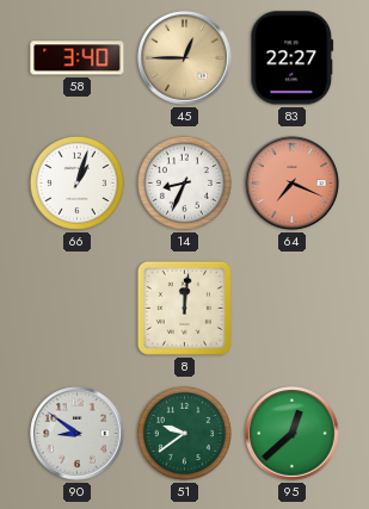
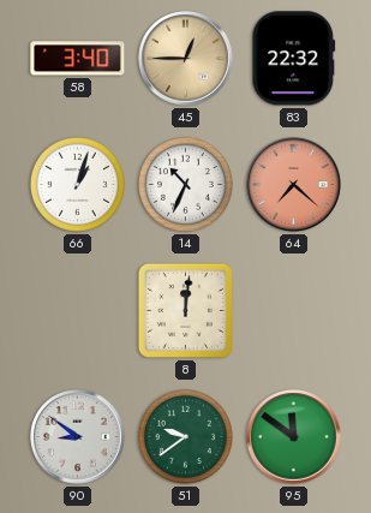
83: 22:27 -> 22:32
14: 8:34 -> 10:34
64: 7:19 -> 7:22
95: 12:38 -> 11:51
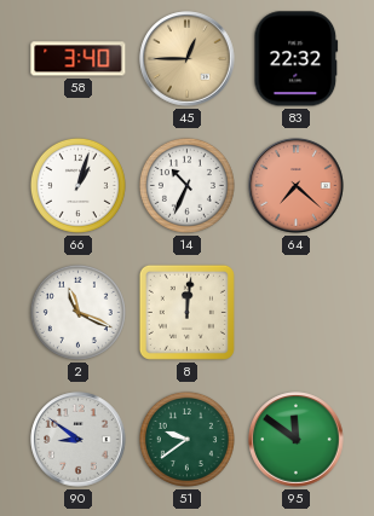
2: none -> 11:19
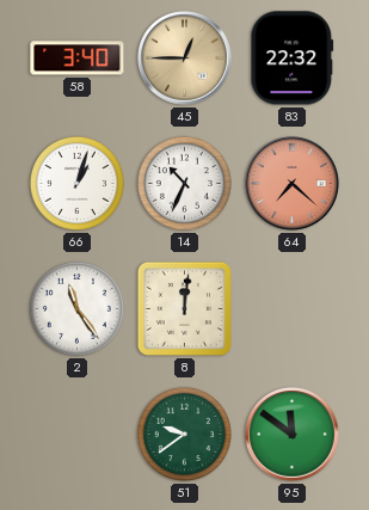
2: 11:19 -> 11:24
90: 8:51 -> none
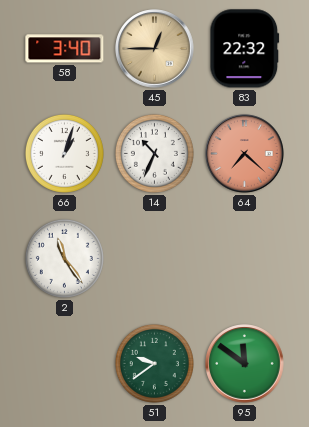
8: 12:01 -> none
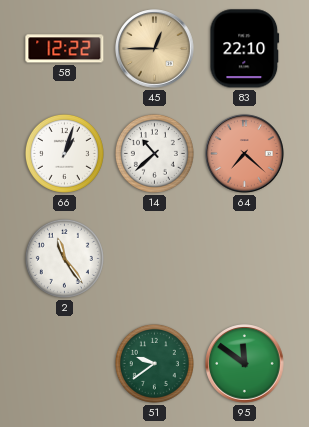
58: 3:40 -> 12:22
83: 22:32 -> 22:10
14: 10:34 -> 10:38
